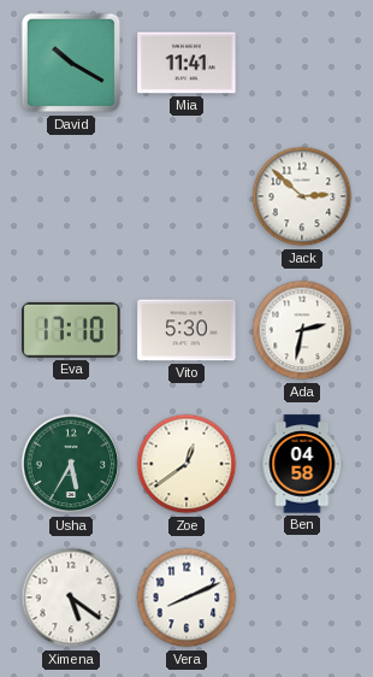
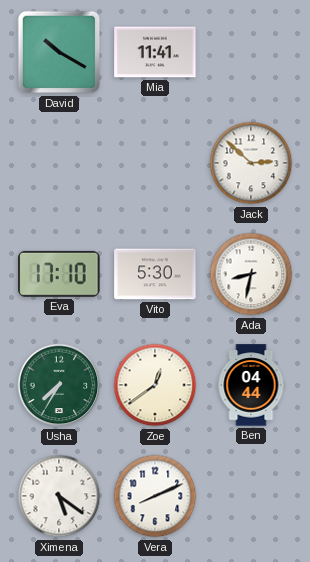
Ada: 2:32 -> 8:32
Usha: 5:35 -> 7:35
Ben: 04:58 -> 04:44
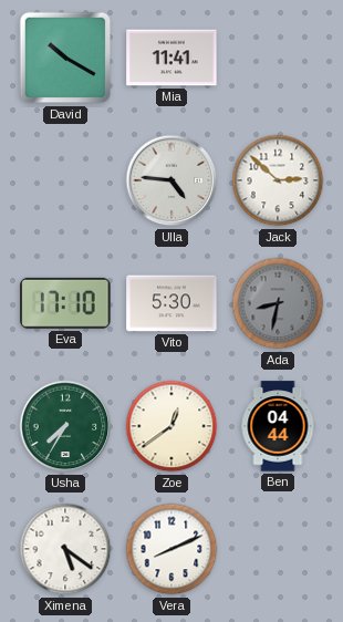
Ulla: none -> 4:46
Ada dial: white -> grey
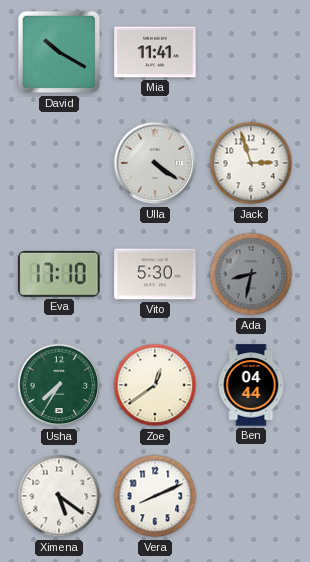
Ulla: 4:46 -> 4:21
Jack: 2:52 -> 2:57
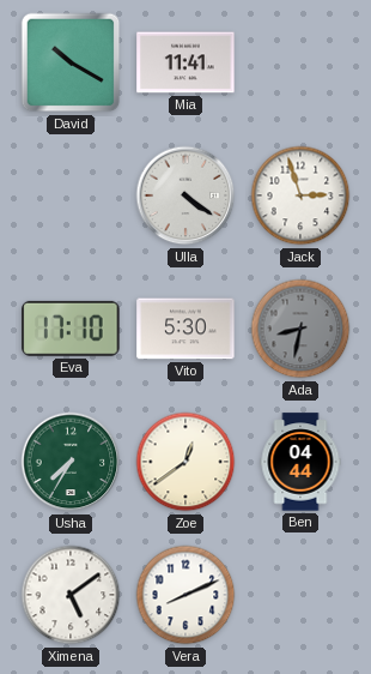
Ximena: 5:21 -> 5:09
